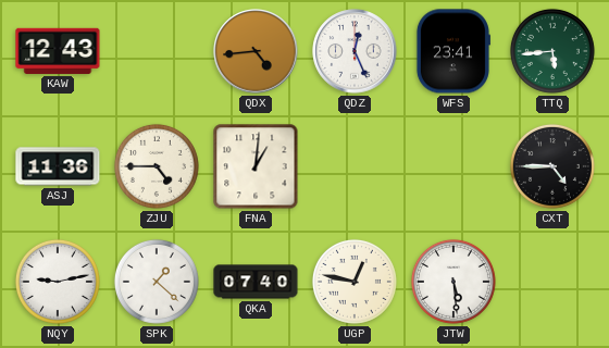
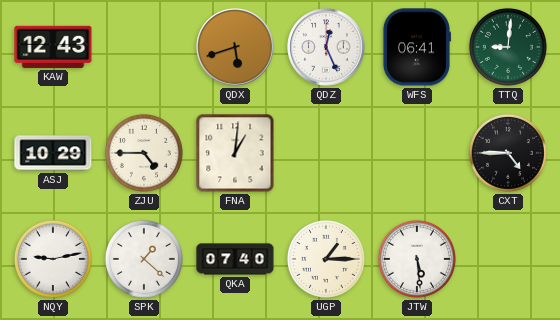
QDX: 4:44 -> 5:42
WFS: 23:41 -> 06:41
TTQ: 5:44 -> 9:01
ASJ: 11:36 -> 10:29
UGP: 12:47 -> 1:15
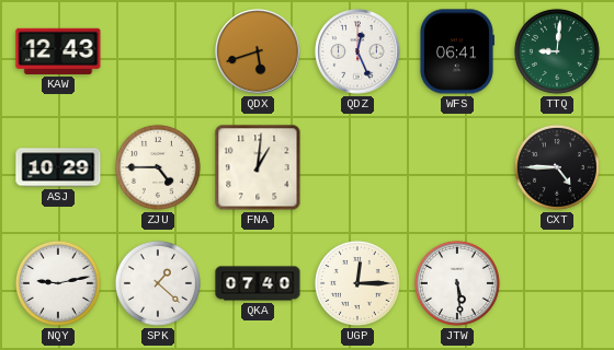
UGP: 1:15 -> 12:15
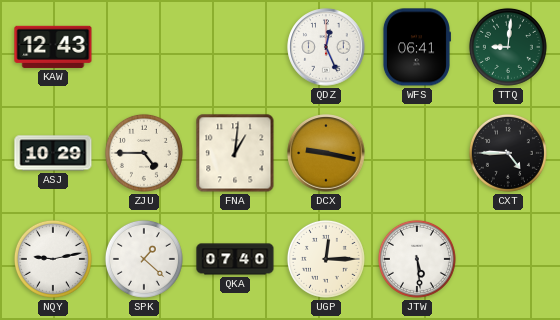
QDX: 5:42 -> none
DCX: none -> 9:17
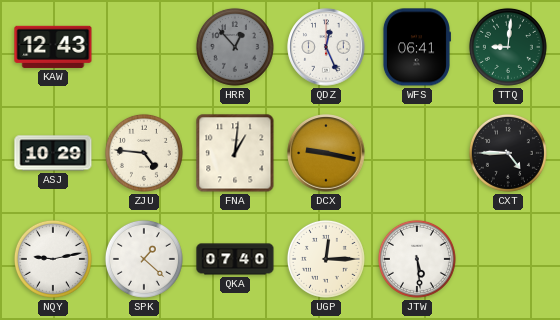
HRR: none -> 12:53
ZJU: 4:45 -> 4:46
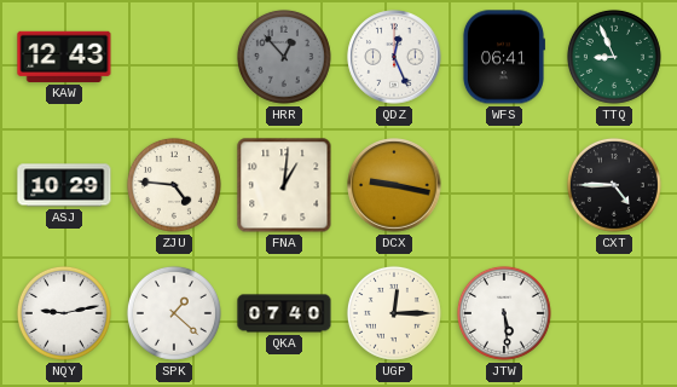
TTQ: 9:01 -> 8:56
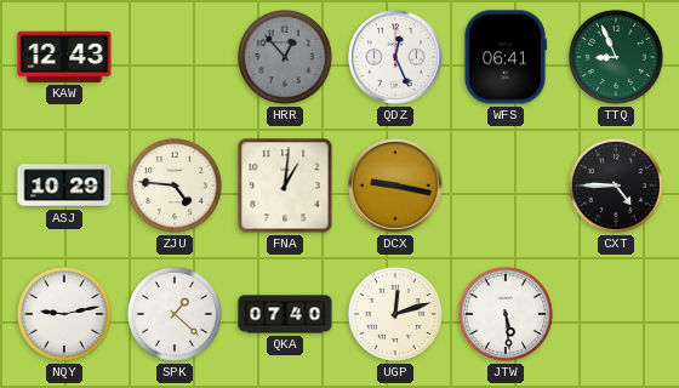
UGP: 12:15 -> 12:12
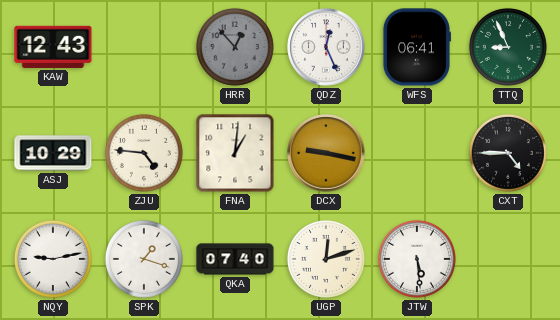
SPK: 1:22 -> 1:18
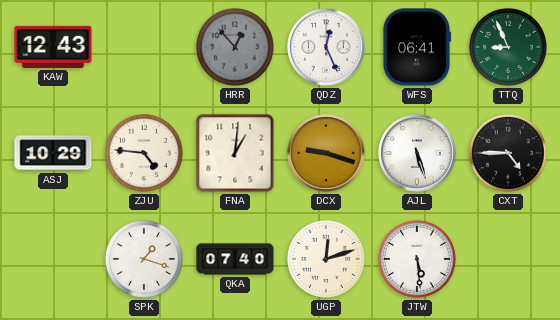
DCX: 9:17 -> 9:18
AJL: none -> 5:27
NQY: 9:13 -> none
